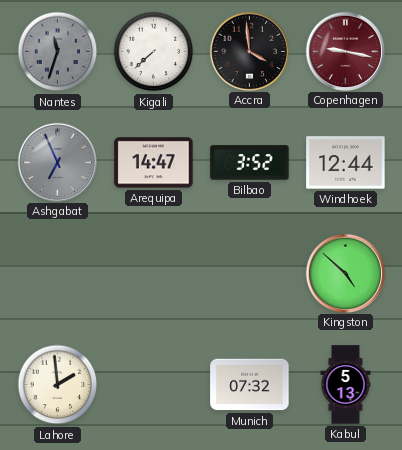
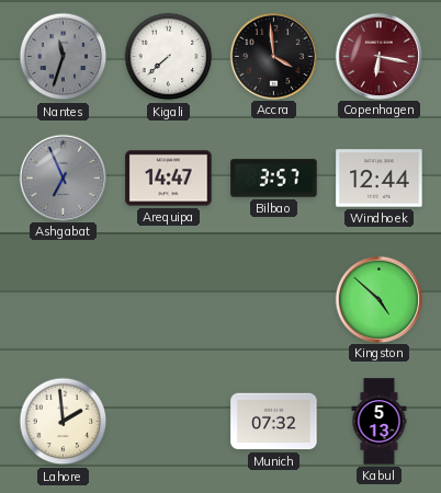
Copenhagen: 9:17 -> 6:17
Bilbao: 3:52 -> 3:57
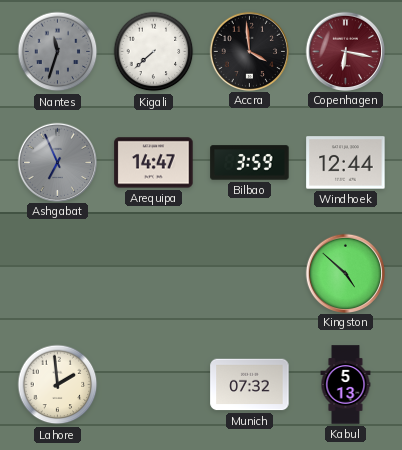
Bilbao: 3:57 -> 3:59
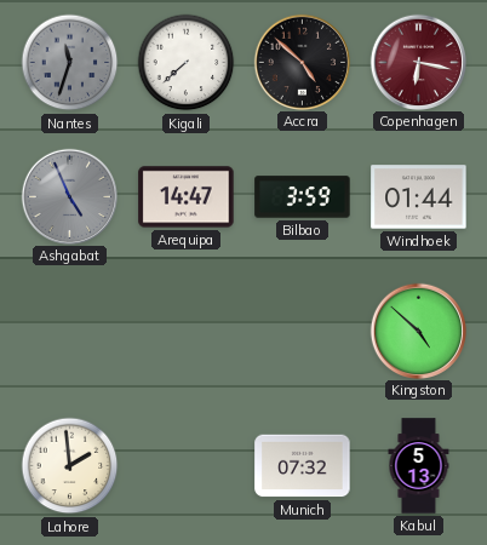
Accra: 3:59 -> 4:52
Ashgabat: 6:56 -> 4:56
Windhoek: 12:44 -> 01:44
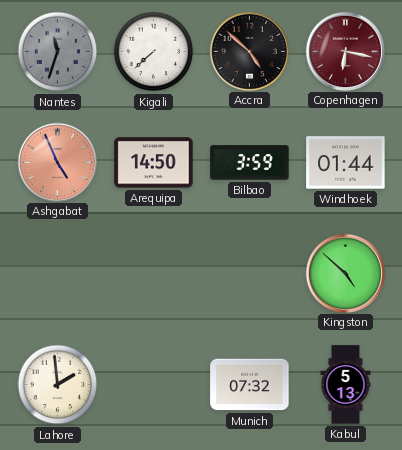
Ashgabat dial: grey -> salmon
Arequipa: 14:47 -> 14:50
